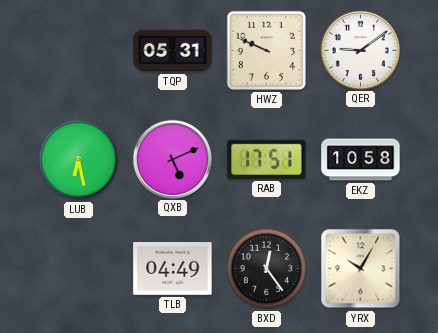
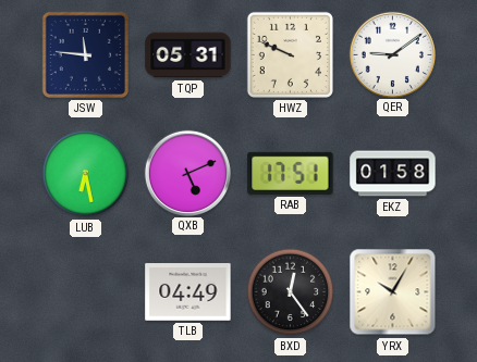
JSW: none -> 11:46
EKZ: 10:58 -> 01:58
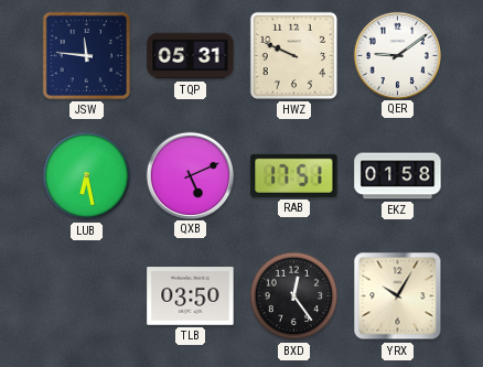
TLB: 04:49 -> 03:50
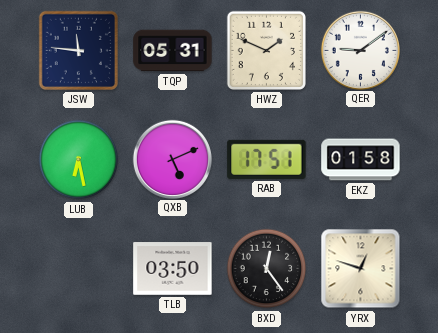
HWZ: 9:49 -> 1:49
YRX: 10:05 -> 12:48
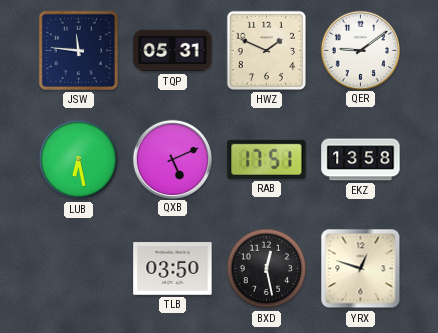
EKZ: 01:58 -> 13:58
BXD: 12:24 -> 12:28
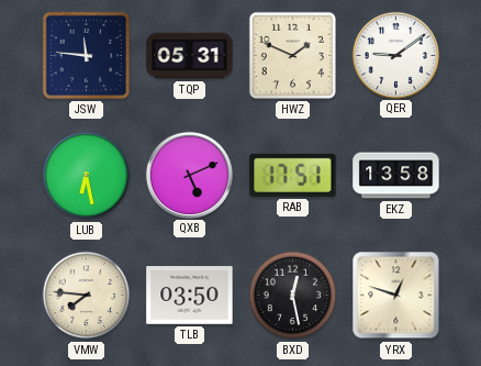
VMW: none -> 7:46
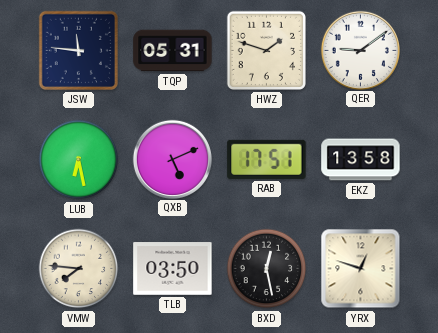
HWZ: 1:49 -> 1:48
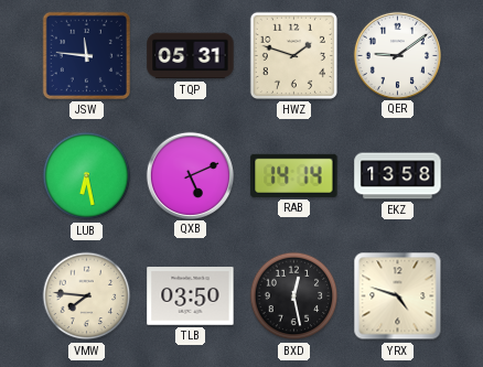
RAB: 17:51 -> 14:14
YRX: 12:48 -> 4:48
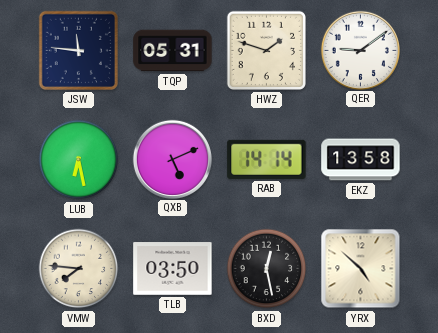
YRX: 4:48 -> 4:52
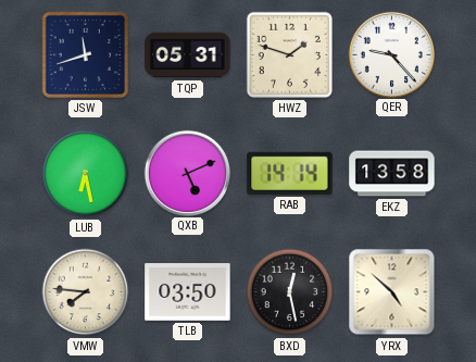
JSW: 11:46 -> 11:42
QER: 9:09 -> 9:23
